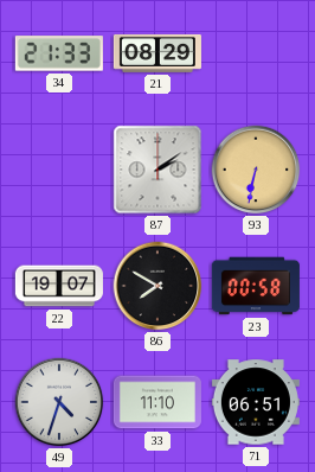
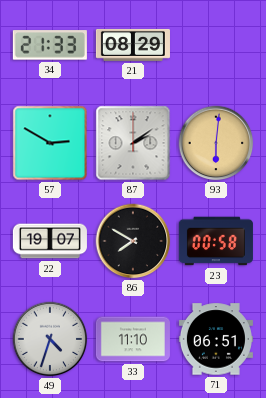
57: none -> 2:50
93: 6:32 -> 6:01
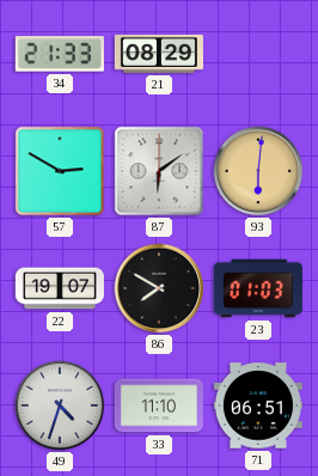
87: 2:09 -> 6:09
23: 00:58 -> 01:03
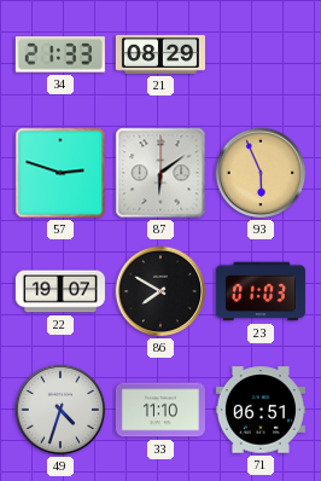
57: 2:50 -> 2:48
93: 6:01 -> 5:56
